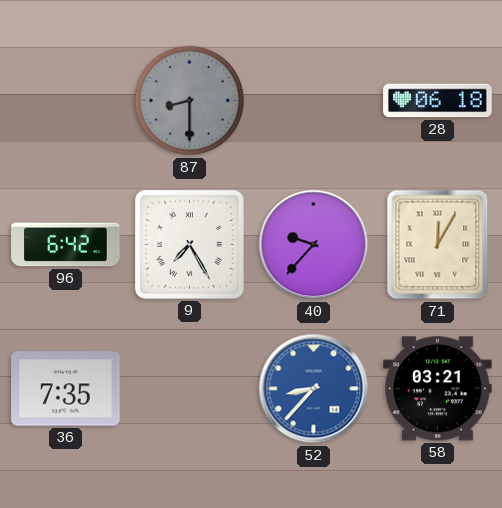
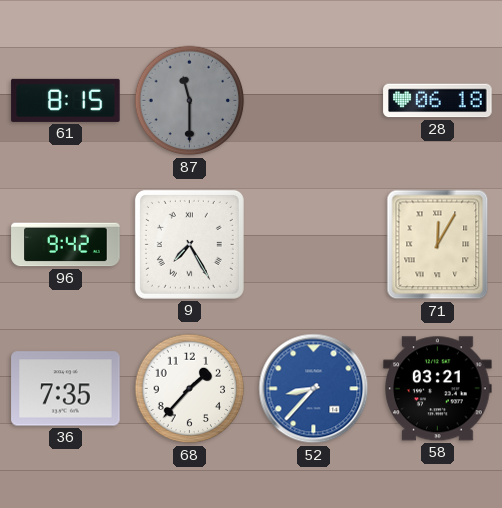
61: none -> 8:15
87: 8:30 -> 11:30
96: 6:42 -> 9:42
40: 9:37 -> none
68: none -> 1:37
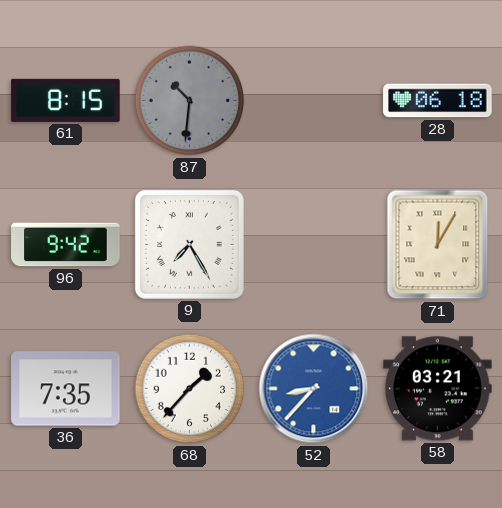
87: 11:30 -> 10:31
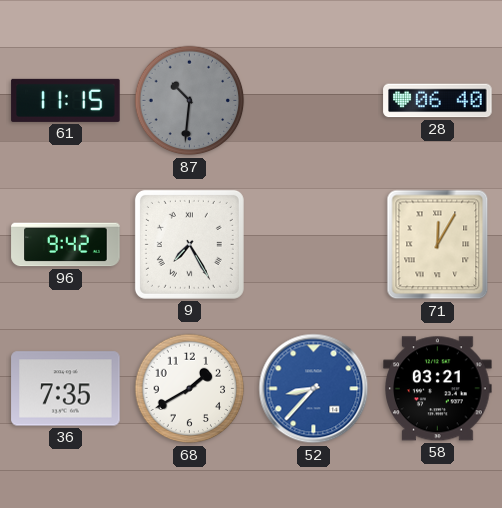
61: 8:15 -> 11:15
28: 06:18 -> 06:40
68: 1:37 -> 1:40
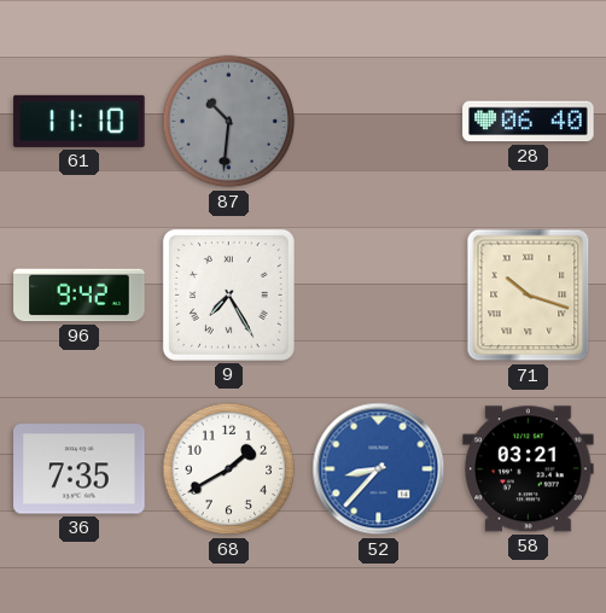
61: 11:15 -> 11:10
71: 12:05 -> 10:18
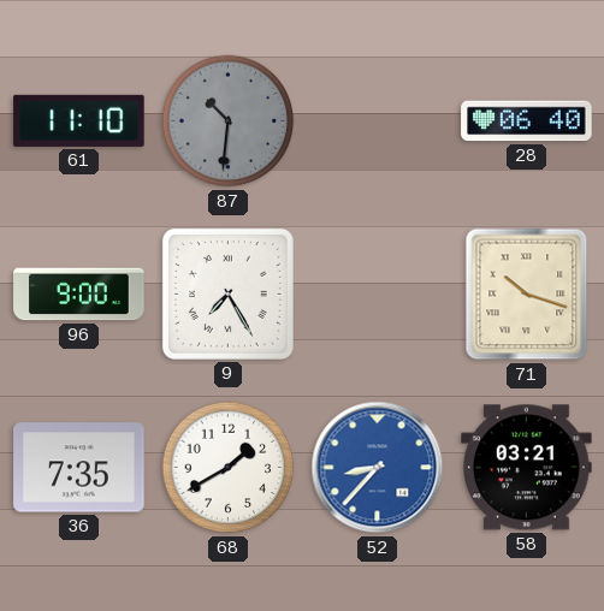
96: 9:42 -> 9:00
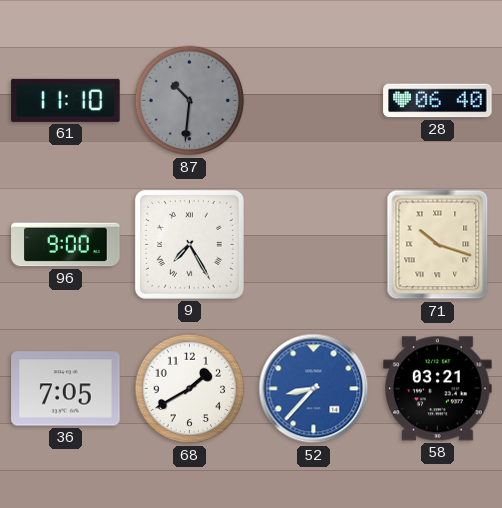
36: 7:35 -> 7:05
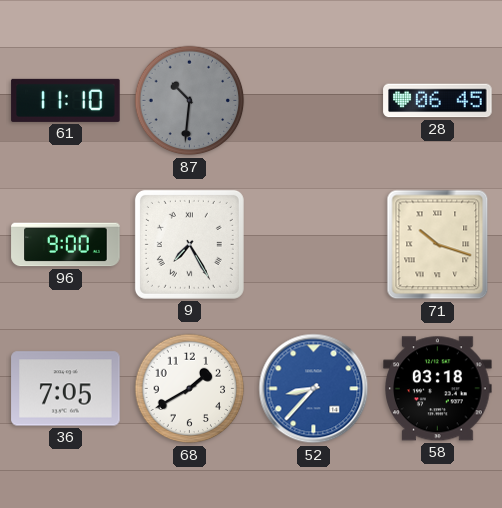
28: 06:40 -> 06:45
58: 03:21 -> 03:18
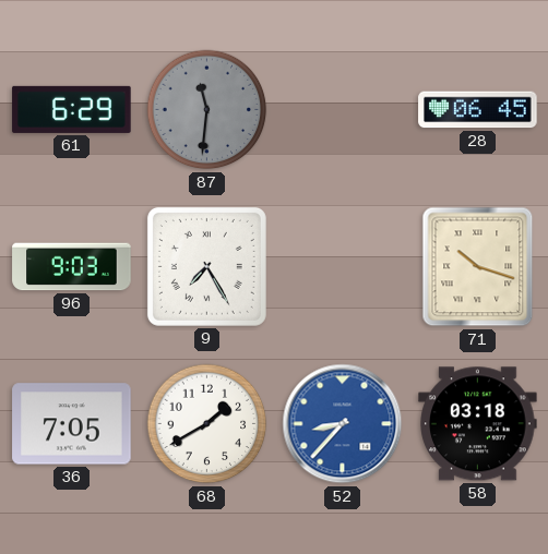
61: 11:10 -> 6:29
87: 10:31 -> 11:31
96: 9:00 -> 9:03
